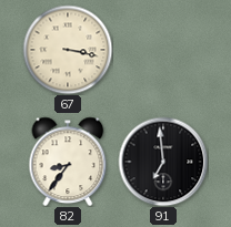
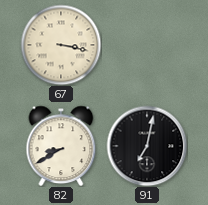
82: 8:36 -> 8:40
91: 6:59 -> 7:02
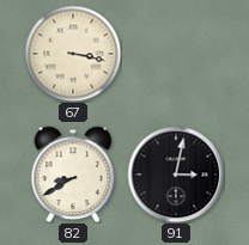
91: 7:02 -> 3:02
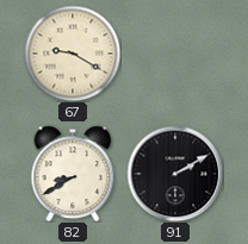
67: 3:17 -> 9:20
91: 3:02 -> 2:10
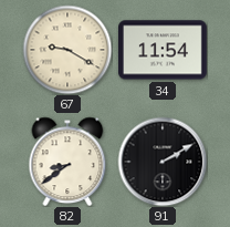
34: none -> 11:54
82: 8:40 -> 8:39
